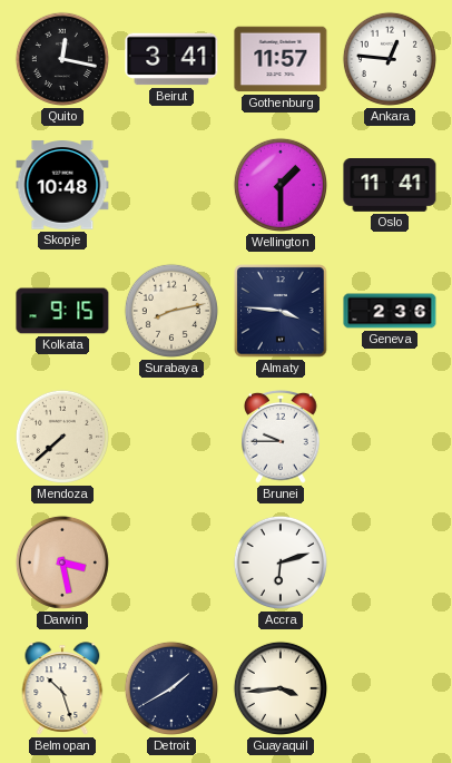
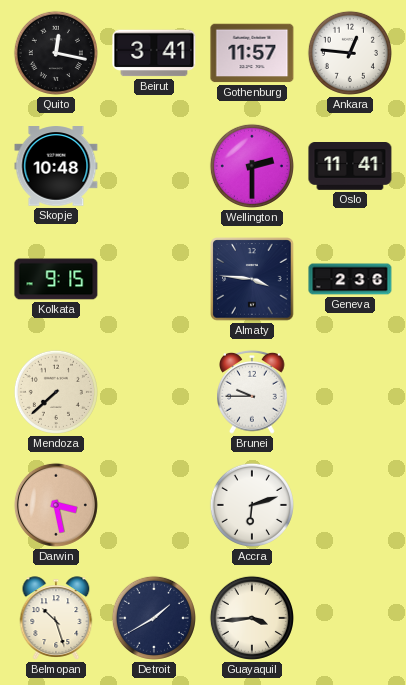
Wellington: 1:30 -> 2:30
Surabaya: 8:13 -> none
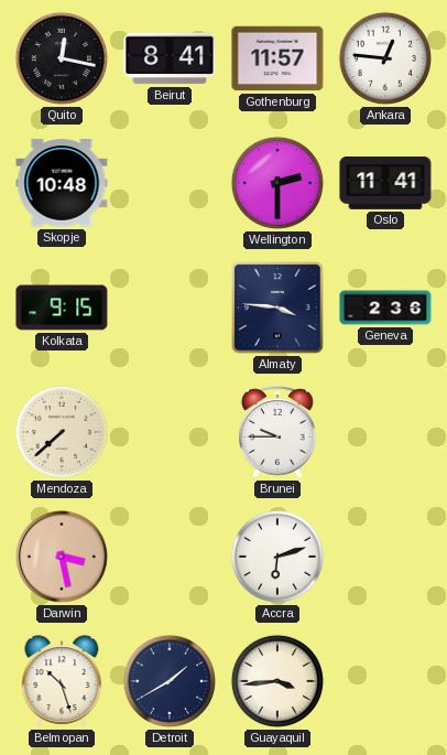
Beirut: 3:41 -> 8:41
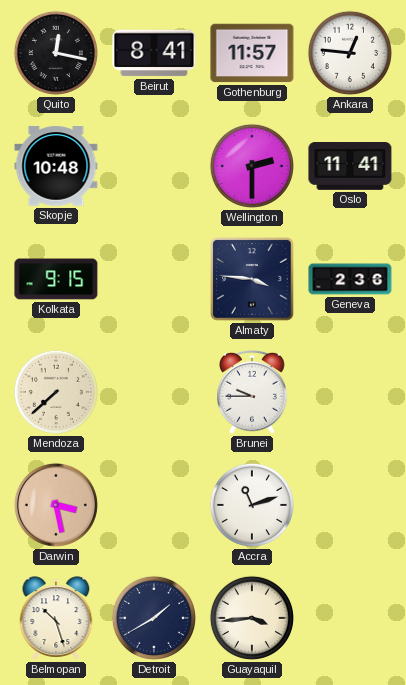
Accra: 6:12 -> 11:12
